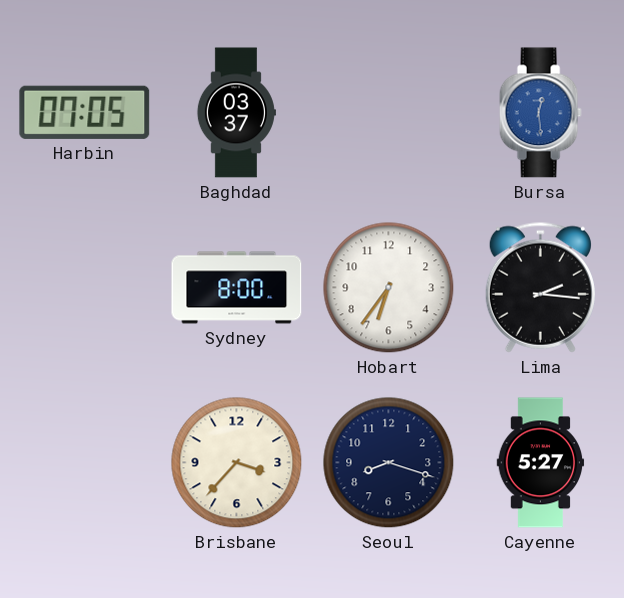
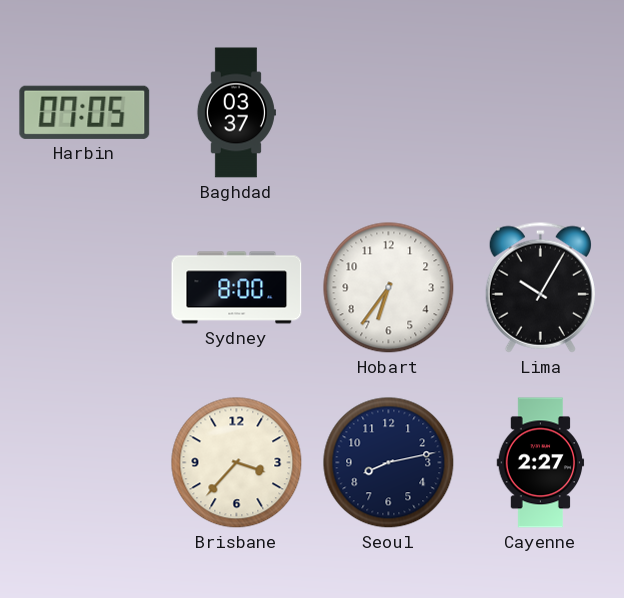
Bursa: 12:29 -> none
Lima: 2:16 -> 10:05
Seoul: 8:18 -> 8:13
Cayenne: 5:27 -> 2:27
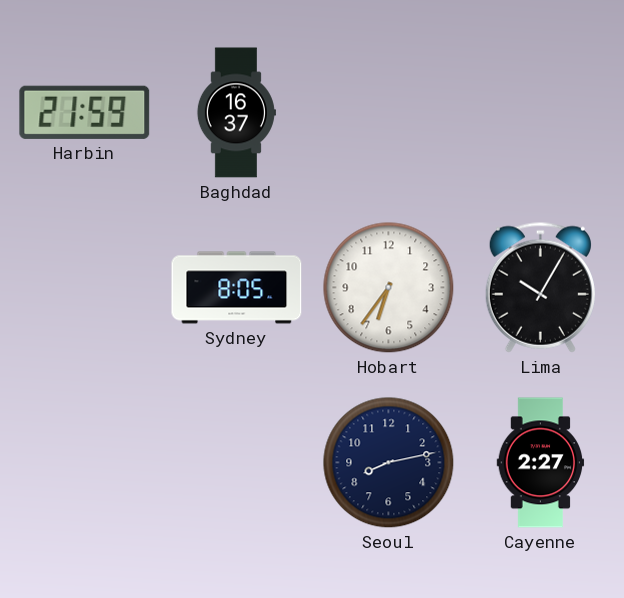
Harbin: 07:05 -> 21:59
Baghdad: 03:37 -> 16:37
Sydney: 8:00 -> 8:05
Brisbane: 3:37 -> none
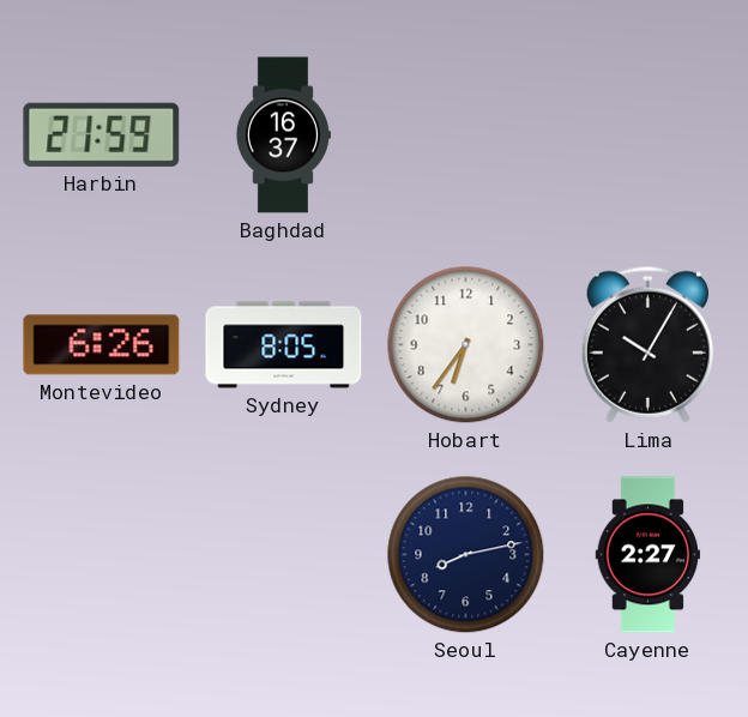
Montevideo: none -> 6:26
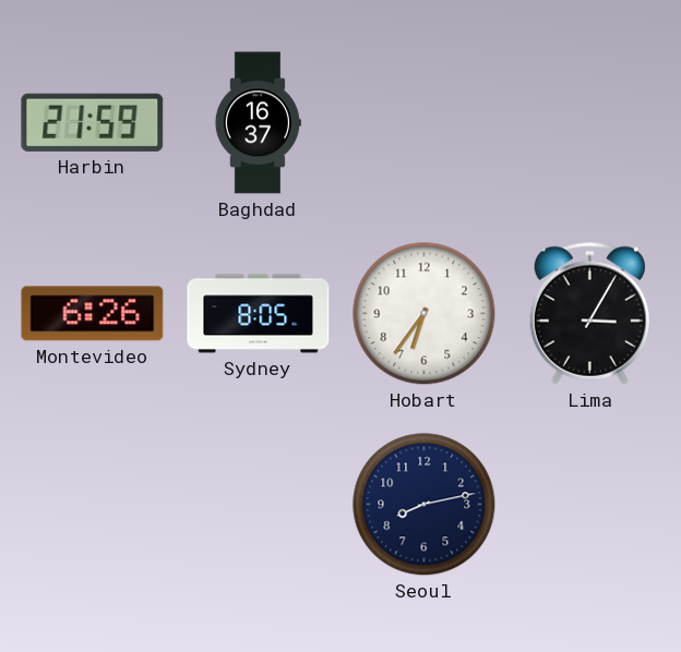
Lima: 10:05 -> 3:05
Cayenne: 2:27 -> none
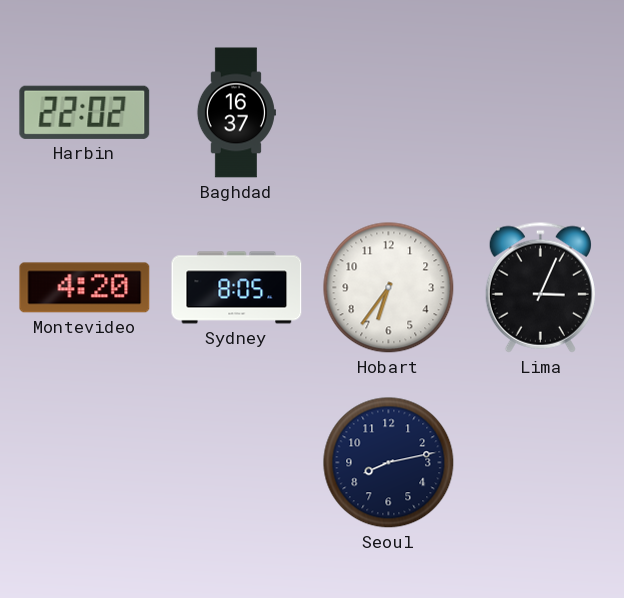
Harbin: 21:59 -> 22:02
Montevideo: 6:26 -> 4:20
Lima: 3:05 -> 3:04
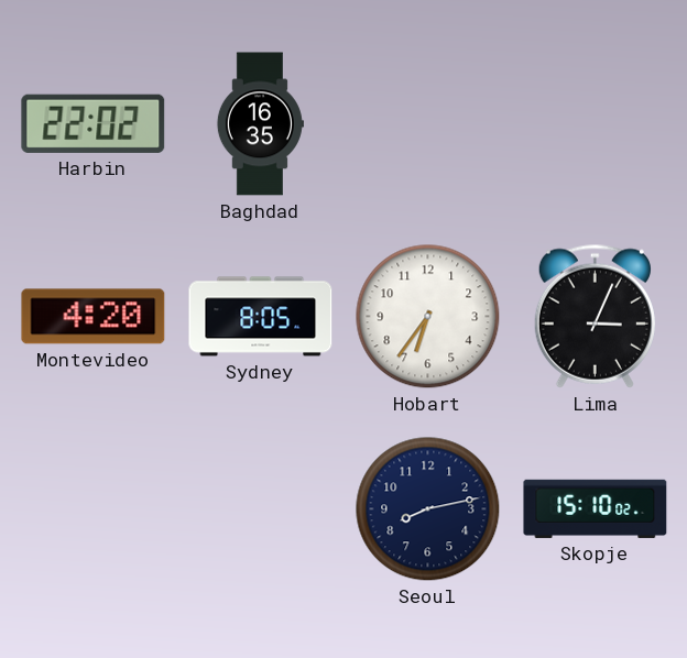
Baghdad: 16:37 -> 16:35
Skopje: none -> 15:10
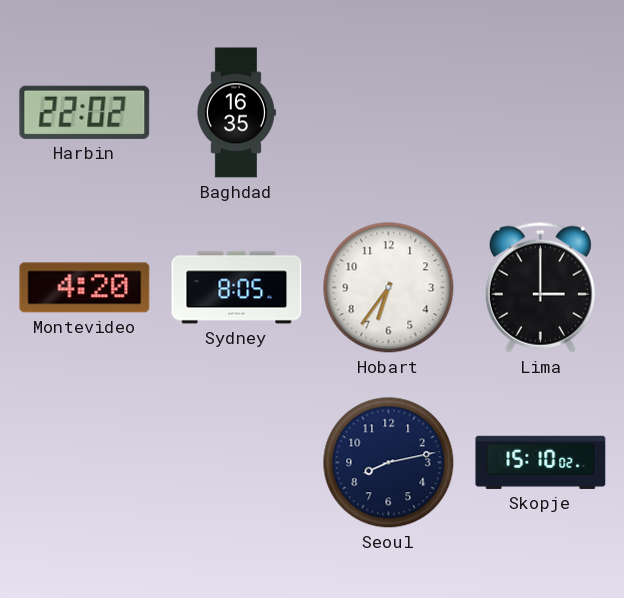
Lima: 3:04 -> 3:00
